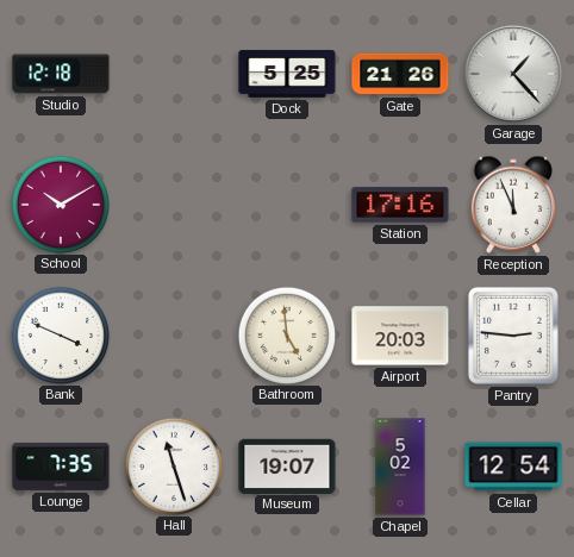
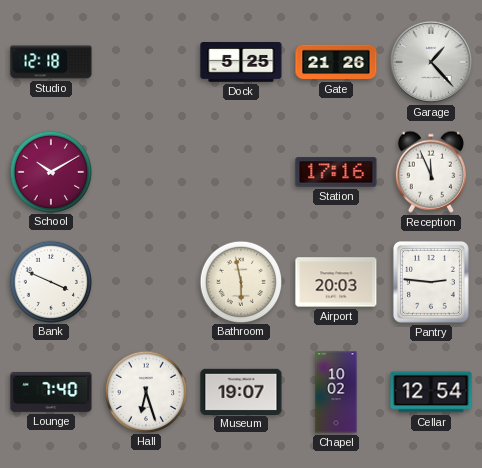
Bathroom: 4:59 -> 5:58
Lounge: 7:35 -> 7:40
Hall: 11:27 -> 6:27
Chapel: 5:02 -> 10:02
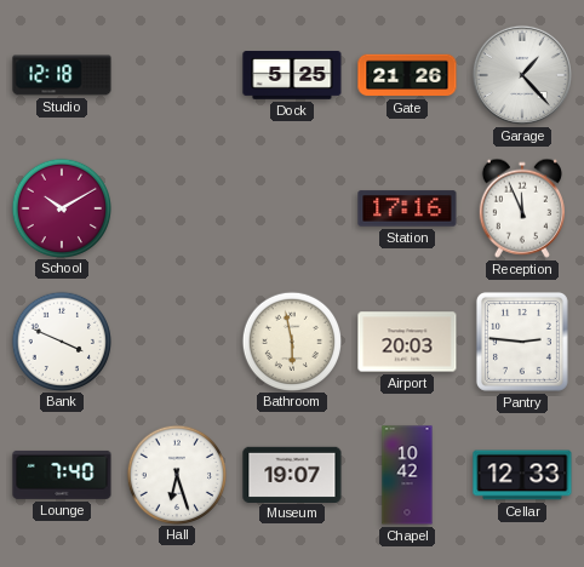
Chapel: 10:02 -> 10:42
Cellar: 12:54 -> 12:33
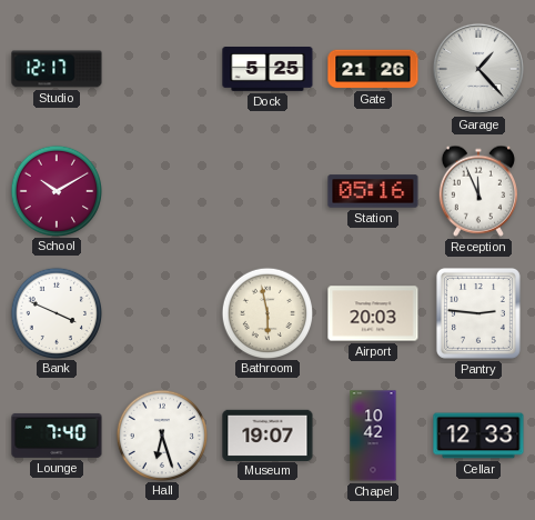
Studio: 12:18 -> 12:17
Station: 17:16 -> 05:16
